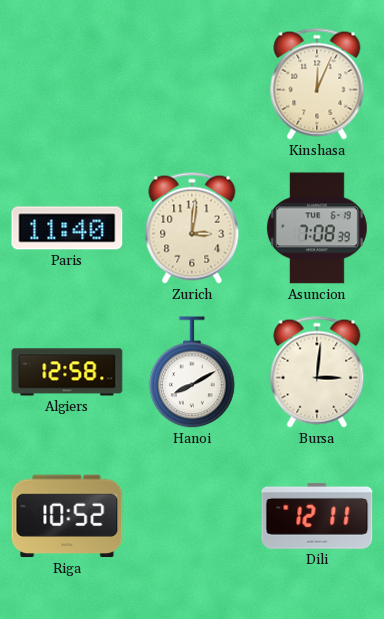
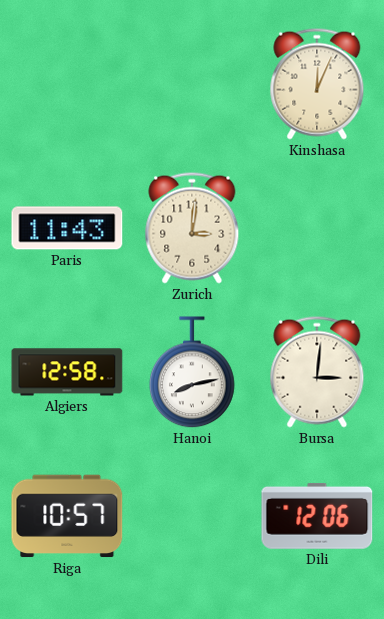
Paris: 11:40 -> 11:43
Asuncion: 7:08 -> none
Hanoi: 8:10 -> 8:13
Riga: 10:52 -> 10:57
Dili: 12:11 -> 12:06
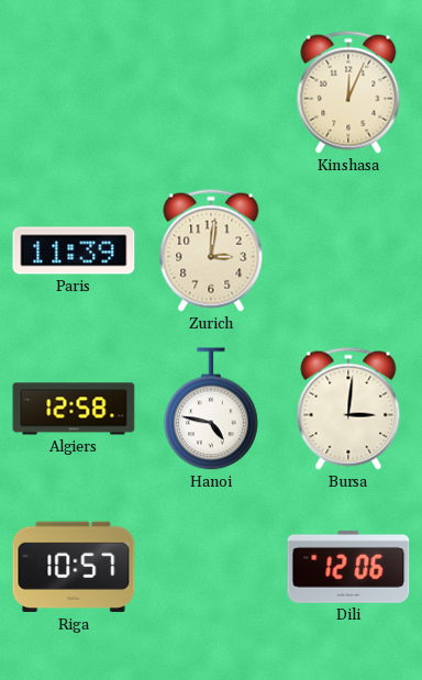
Paris: 11:43 -> 11:39
Hanoi: 8:13 -> 4:47
